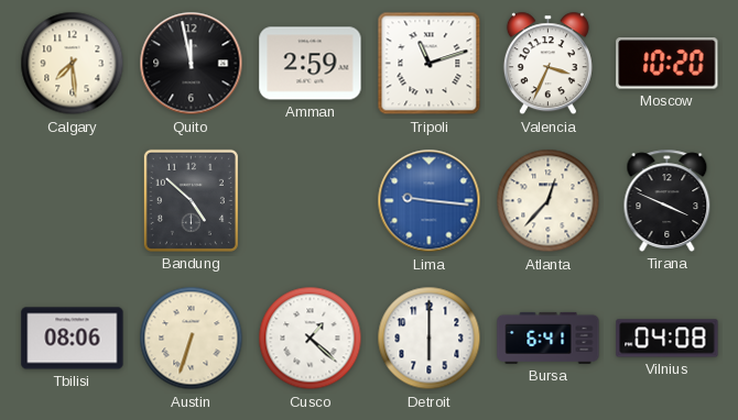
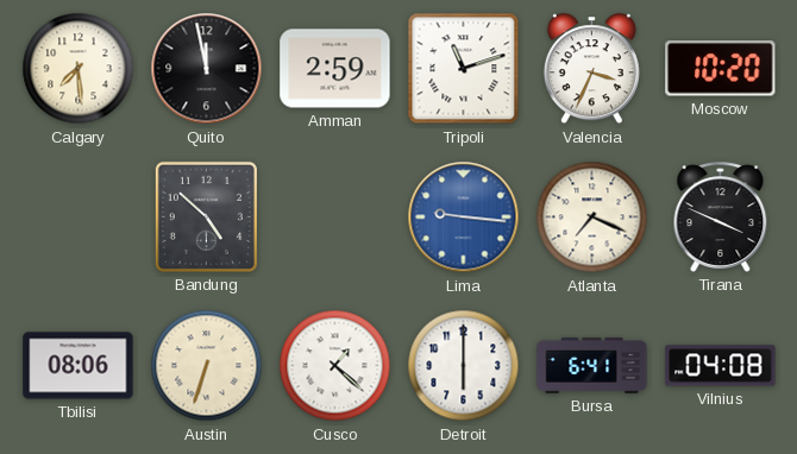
Atlanta: 12:37 -> 7:19
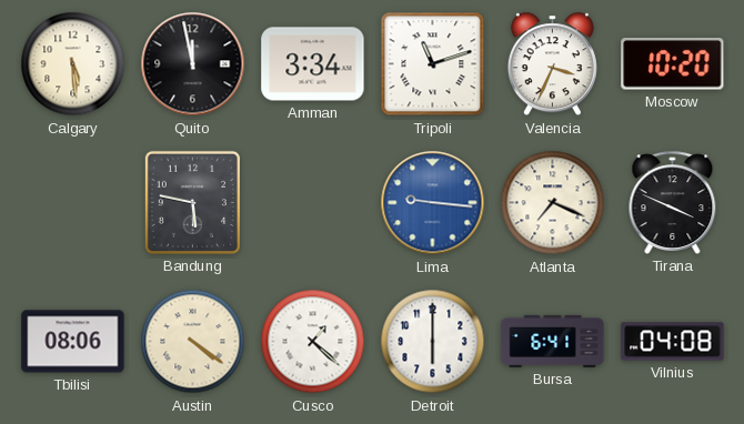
Calgary: 7:29 -> 5:29
Amman: 2:59 -> 3:34
Bandung: 4:52 -> 5:47
Austin: 6:33 -> 4:21
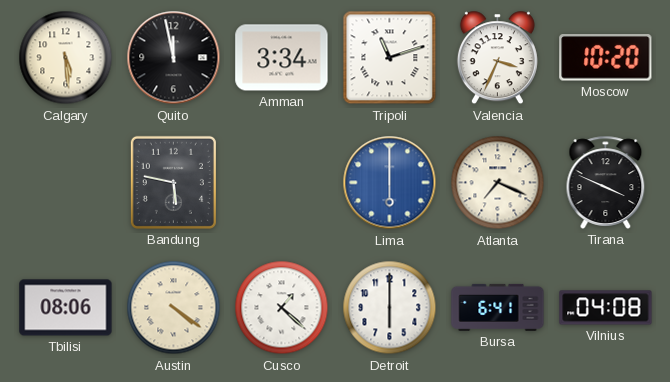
Lima: 9:16 -> 6:00
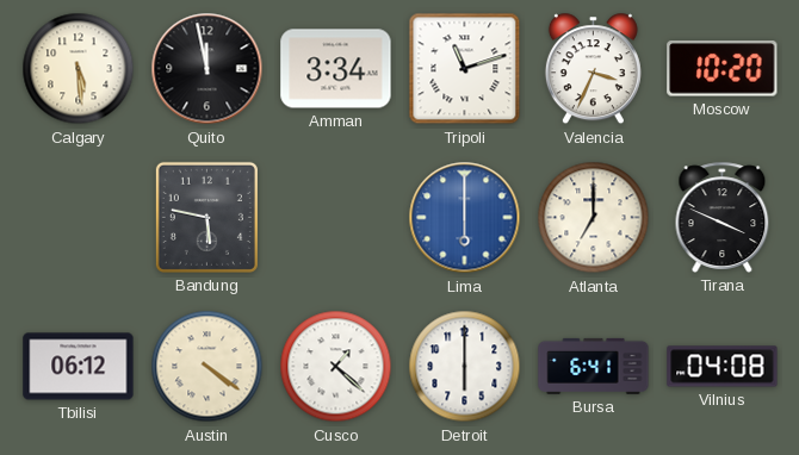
Atlanta: 7:19 -> 7:00
Tbilisi: 08:06 -> 06:12
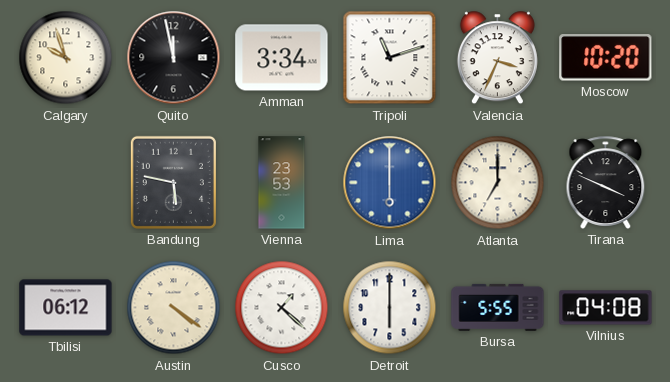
Calgary: 5:29 -> 9:57
Vienna: none -> 23:53
Bursa: 6:41 -> 5:55
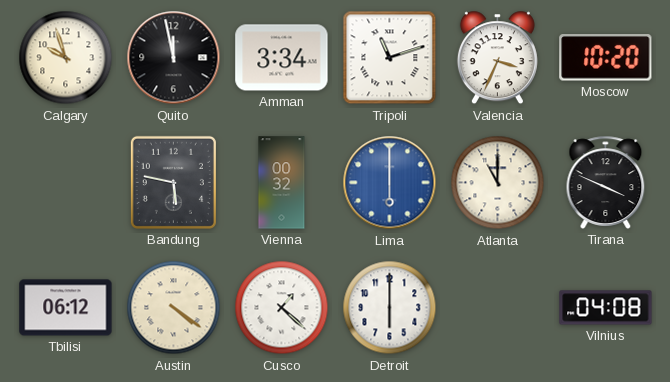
Vienna: 23:53 -> 00:32
Atlanta: 7:00 -> 11:00
Bursa: 5:55 -> none
